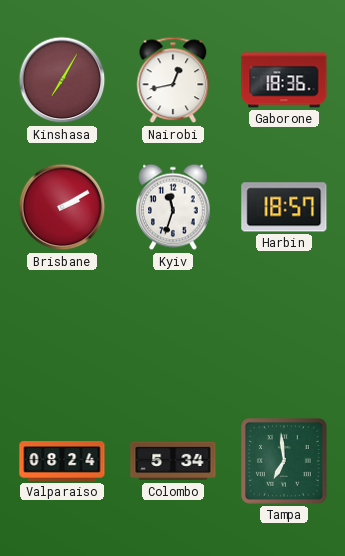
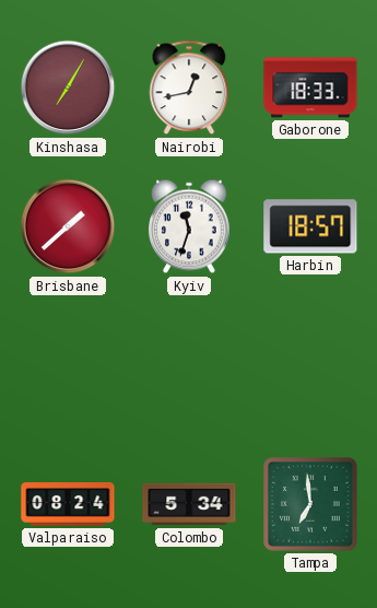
Gaborone: 18:36 -> 18:33
Brisbane: 2:10 -> 1:38
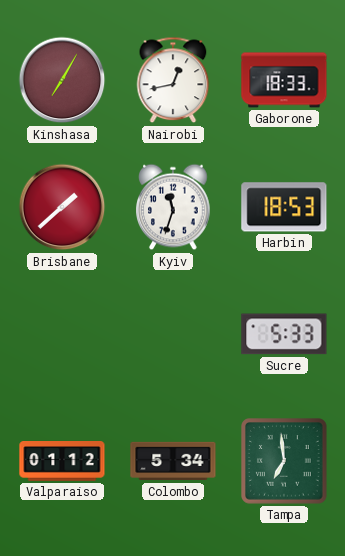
Harbin: 18:57 -> 18:53
Sucre: none -> 5:33
Valparaiso: 08:24 -> 01:12
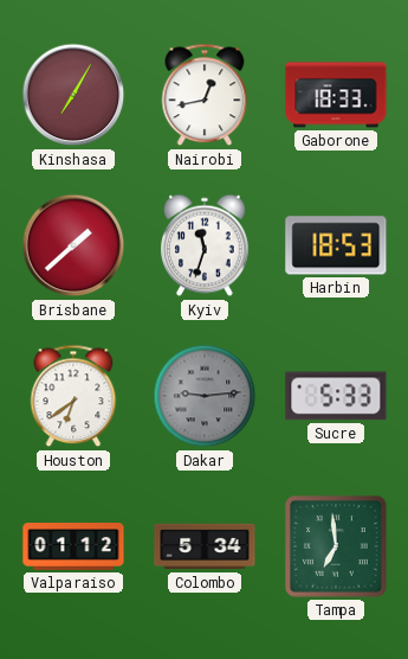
Houston: none -> 6:39
Dakar: none -> 9:14
